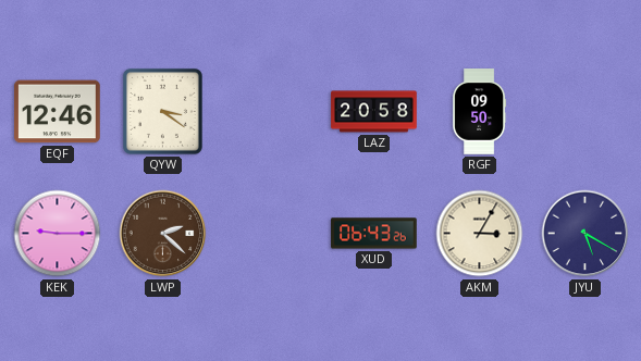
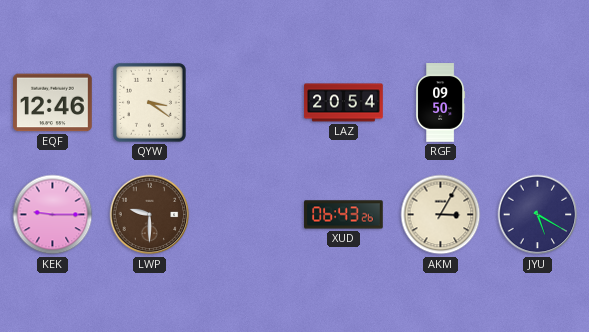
LAZ: 20:58 -> 20:54
LWP: 2:22 -> 9:30
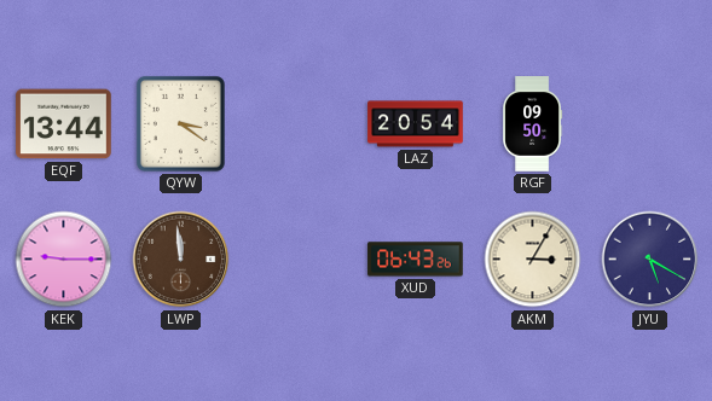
EQF: 12:46 -> 13:44
LWP: 9:30 -> 11:59
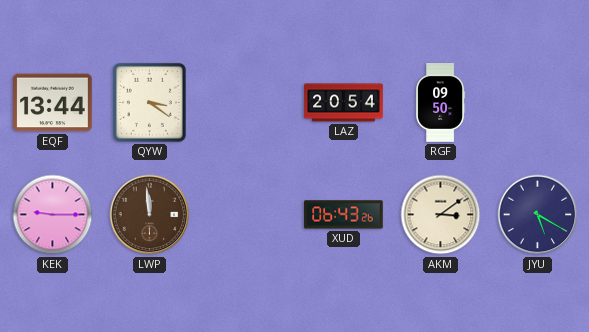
AKM: 3:05 -> 3:09
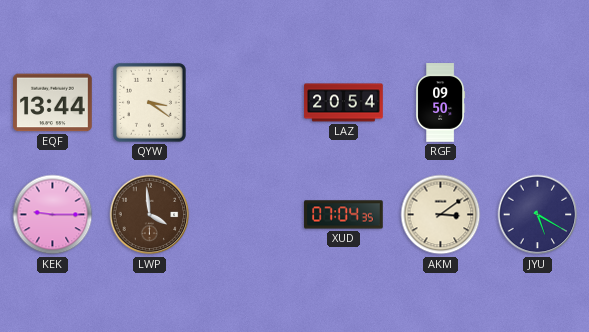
LWP: 11:59 -> 3:59
XUD: 06:43 -> 07:04
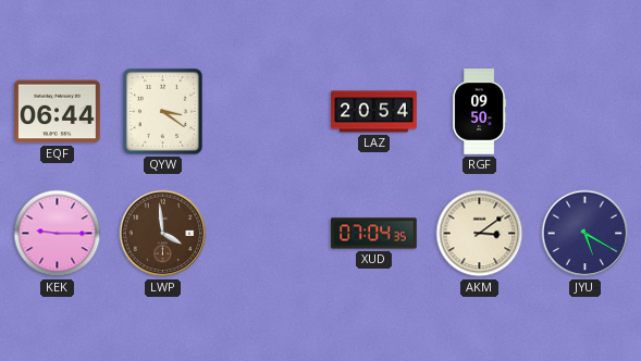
EQF: 13:44 -> 06:44
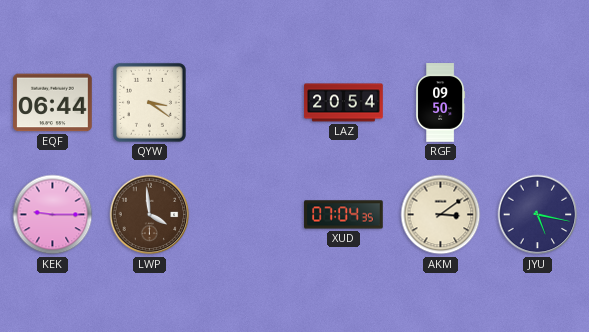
JYU: 5:20 -> 5:17
